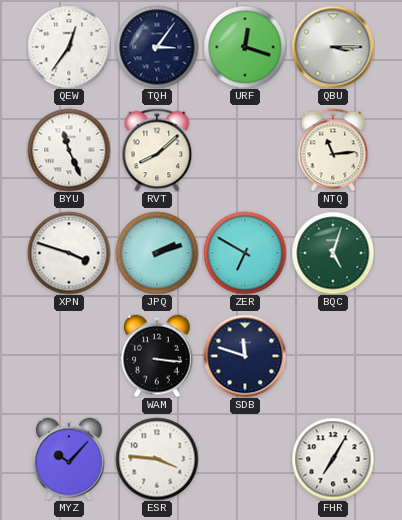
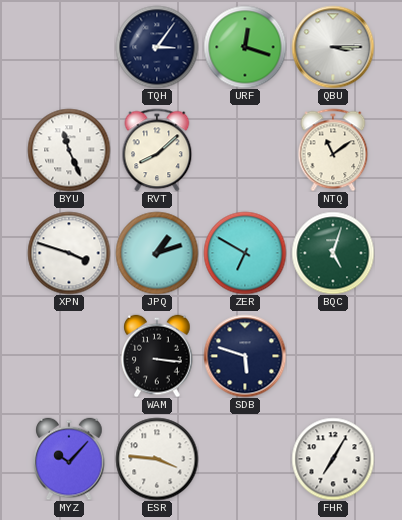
QEW: 12:36 -> none
NTQ: 11:14 -> 11:09
JPQ: 2:12 -> 1:12
SDB: 11:48 -> 5:48
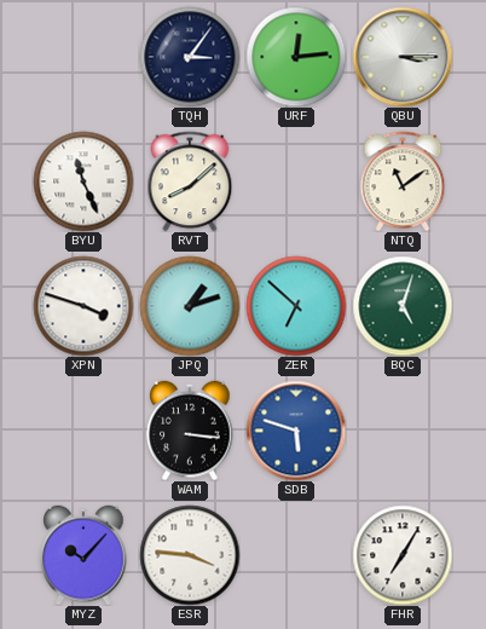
URF: 12:18 -> 12:14
ZER: 6:50 -> 6:52
SDB dial: navy -> blue
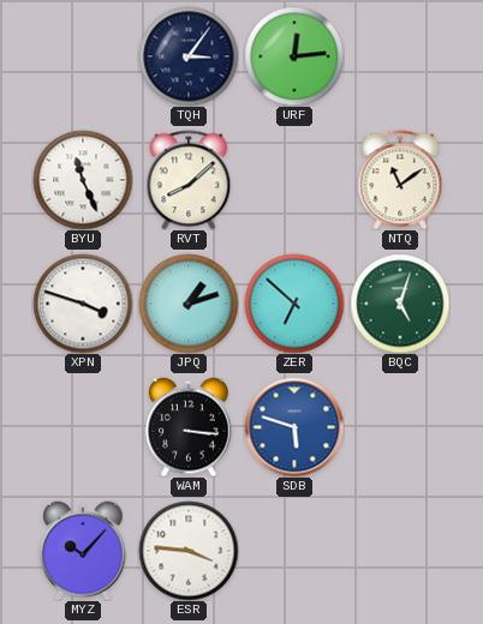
QBU: 3:15 -> none
FHR: 7:05 -> none
